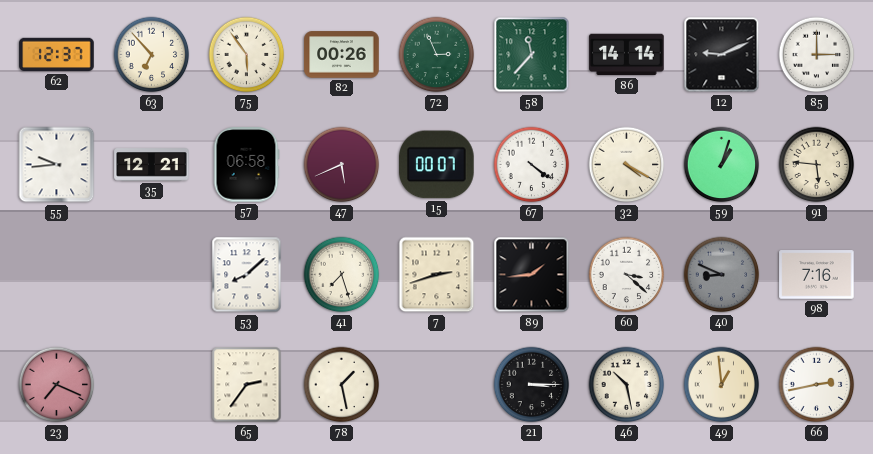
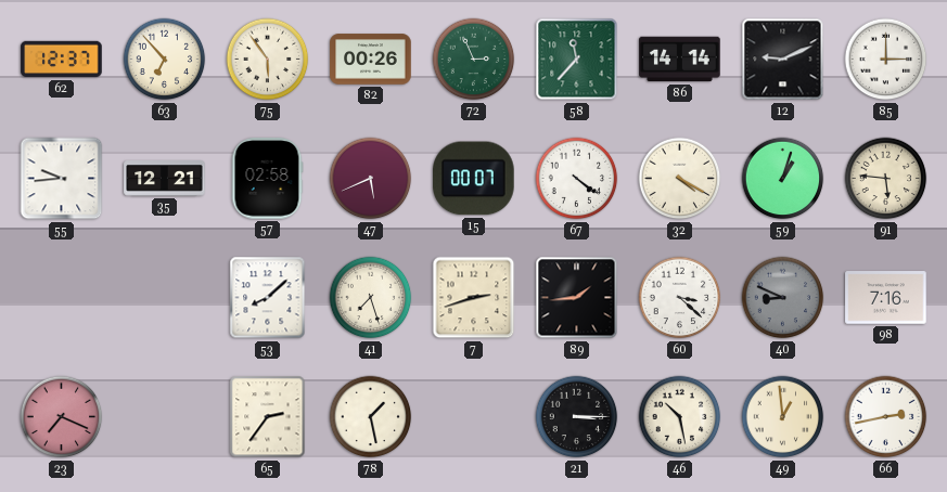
57: 06:58 -> 02:58
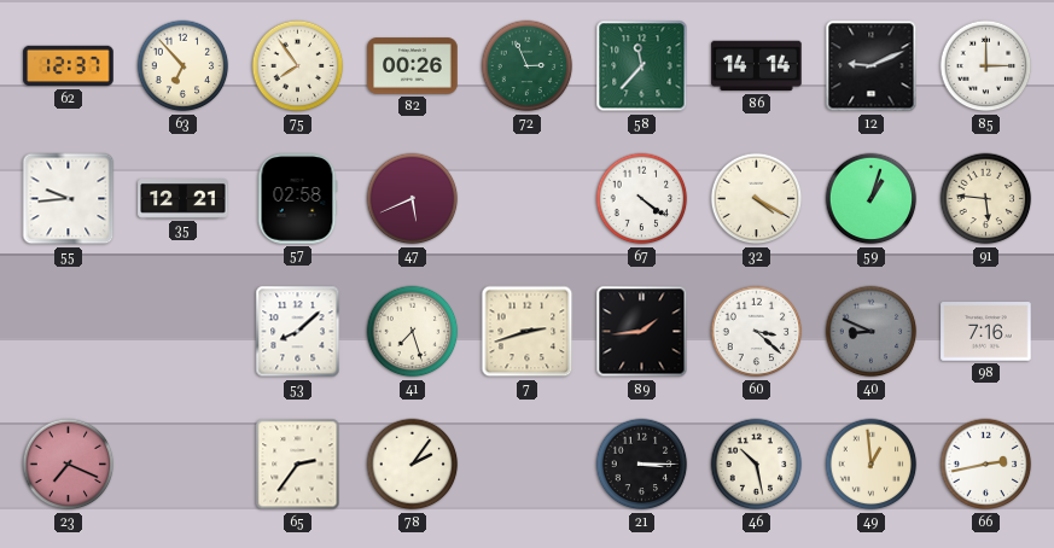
75: 5:54 -> 7:54
15: 00:07 -> none
78: 1:28 -> 2:06
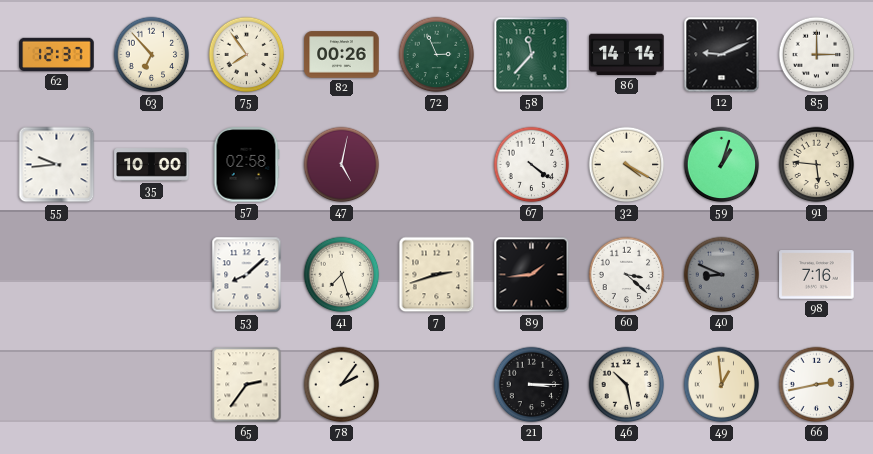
35: 12:21 -> 10:00
47: 5:41 -> 5:02
23: 7:19 -> none
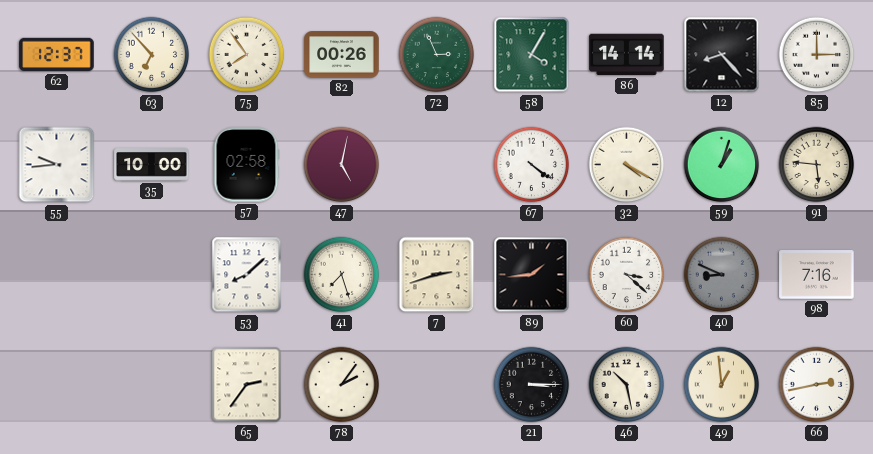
58: 11:37 -> 4:05
12: 9:11 -> 8:23
